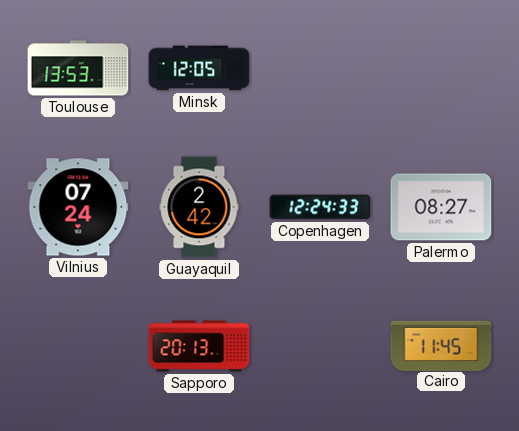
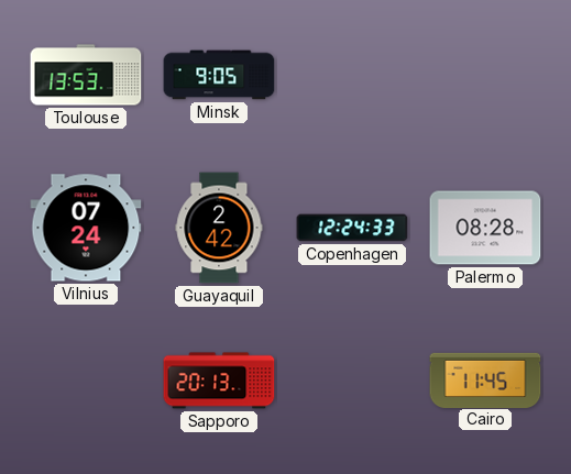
Minsk: 12:05 -> 9:05
Palermo: 08:27 -> 08:28
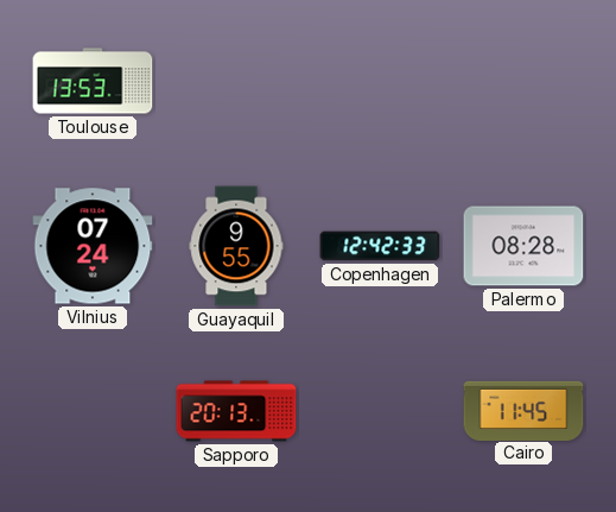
Minsk: 9:05 -> none
Guayaquil: 2:42 -> 9:55
Copenhagen: 12:24 -> 12:42
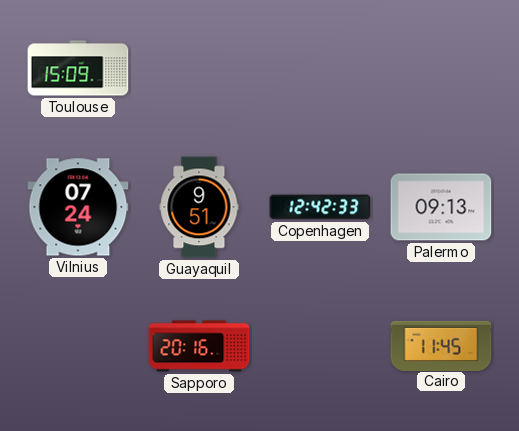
Toulouse: 13:53 -> 15:09
Guayaquil: 9:55 -> 9:51
Palermo: 08:28 -> 09:13
Sapporo: 20:13 -> 20:16
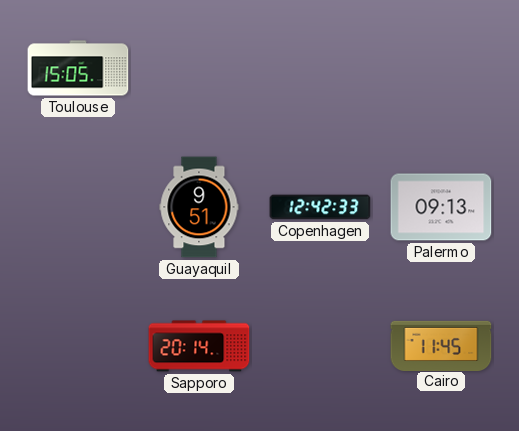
Toulouse: 15:09 -> 15:05
Vilnius: 07:24 -> none
Sapporo: 20:16 -> 20:14
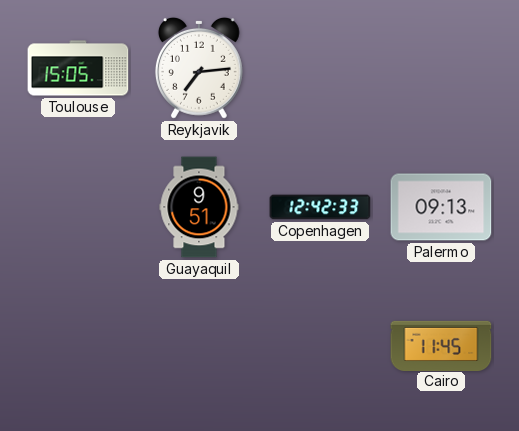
Reykjavik: none -> 7:14
Sapporo: 20:14 -> none
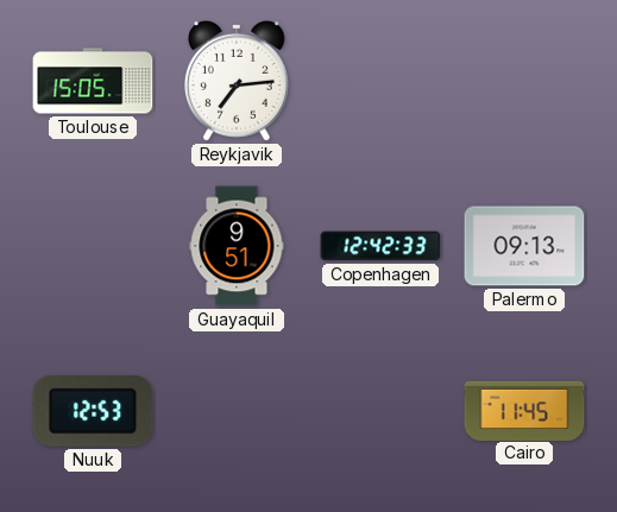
Nuuk: none -> 12:53
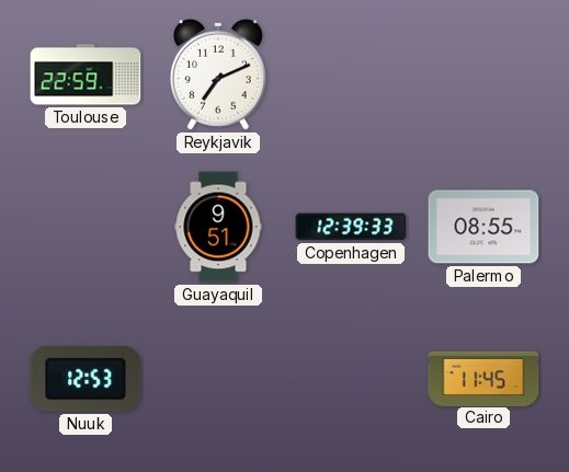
Toulouse: 15:05 -> 22:59
Reykjavik: 7:14 -> 7:11
Copenhagen: 12:42 -> 12:39
Palermo: 09:13 -> 08:55
